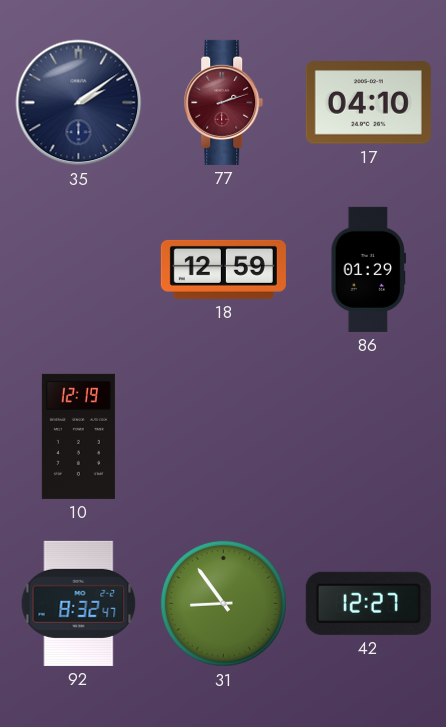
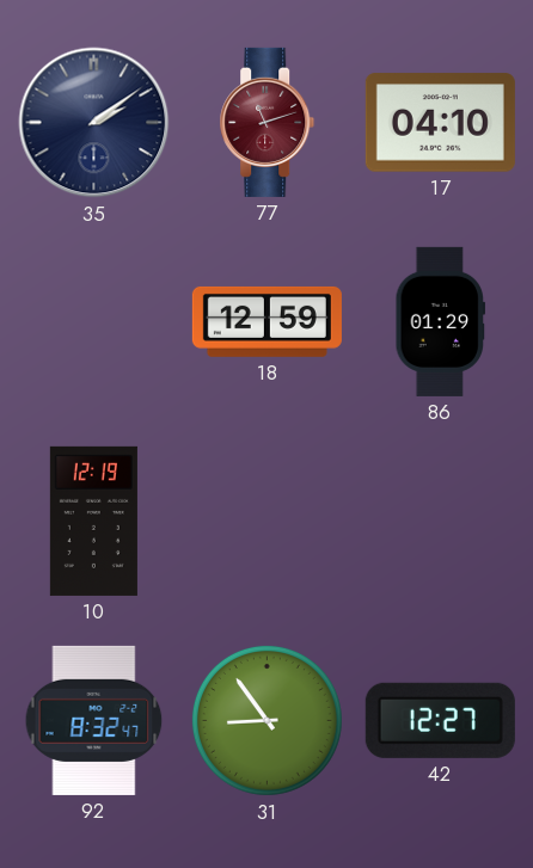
77: 2:12 -> 11:12
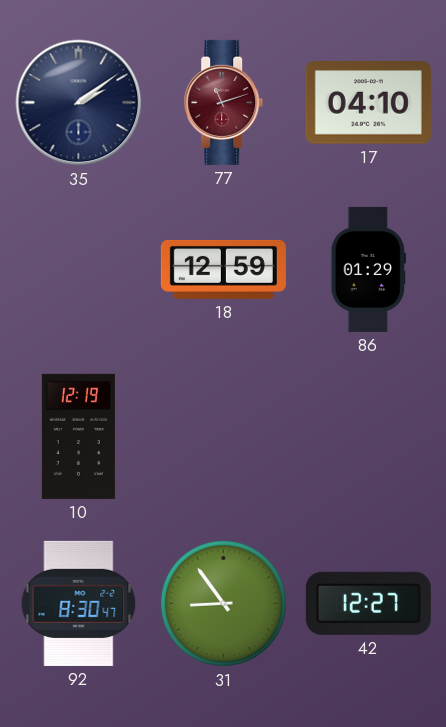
92: 8:32 -> 8:30
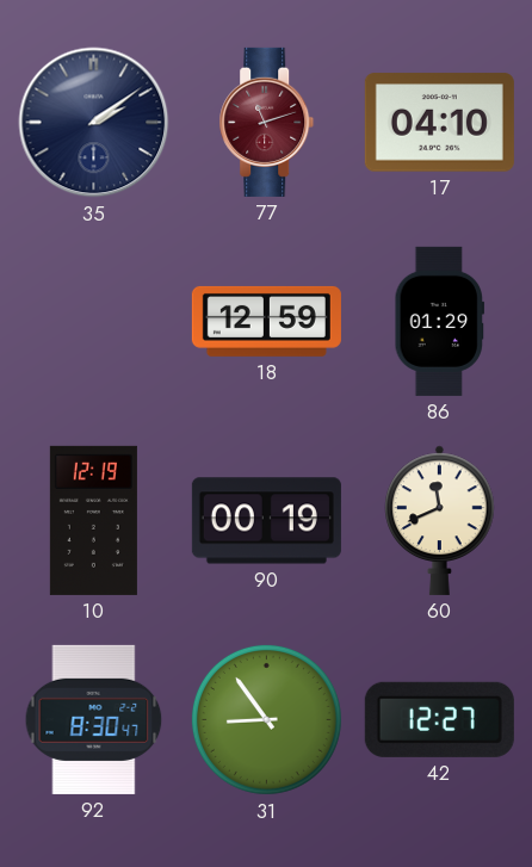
90: none -> 00:19
60: none -> 11:41
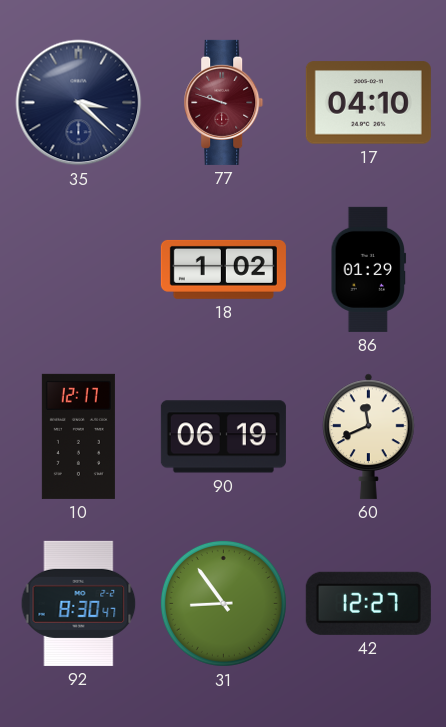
35: 2:09 -> 3:22
77: 11:12 -> 9:48
18: 12:59 -> 1:02
10: 12:19 -> 12:17
90: 00:19 -> 06:19
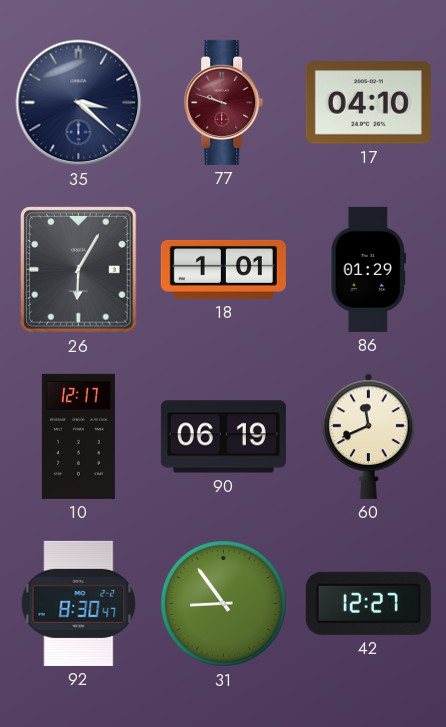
26: none -> 6:05
18: 1:02 -> 1:01
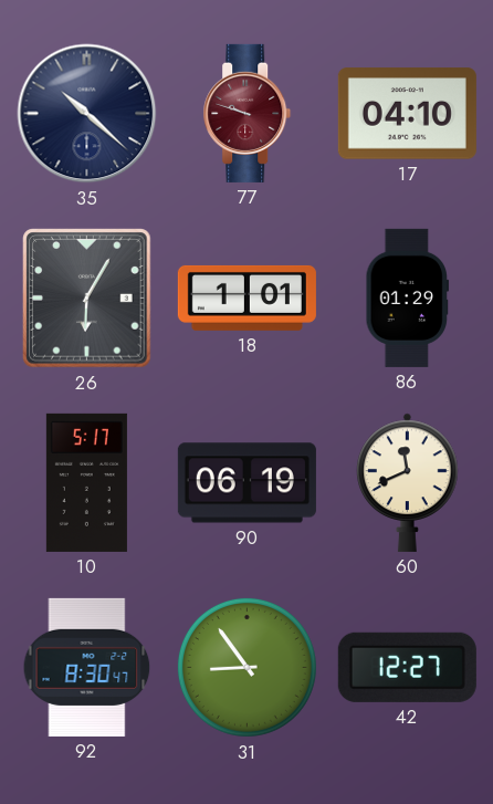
35: 3:22 -> 10:22
10: 12:17 -> 5:17
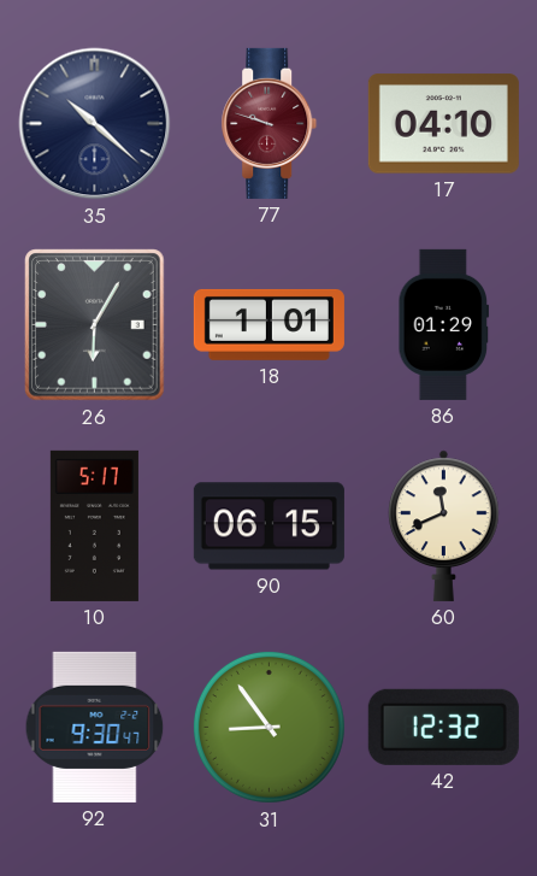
90: 06:19 -> 06:15
92: 8:30 -> 9:30
42: 12:27 -> 12:32
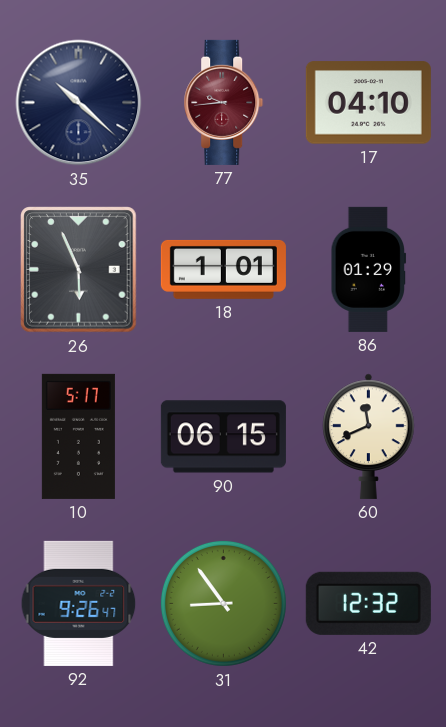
77: 9:48 -> 9:44
26: 6:05 -> 5:56
92: 9:30 -> 9:26
